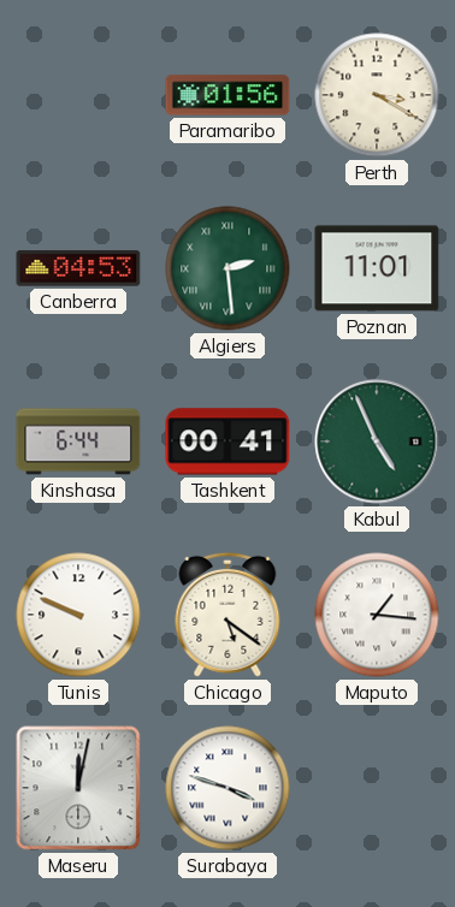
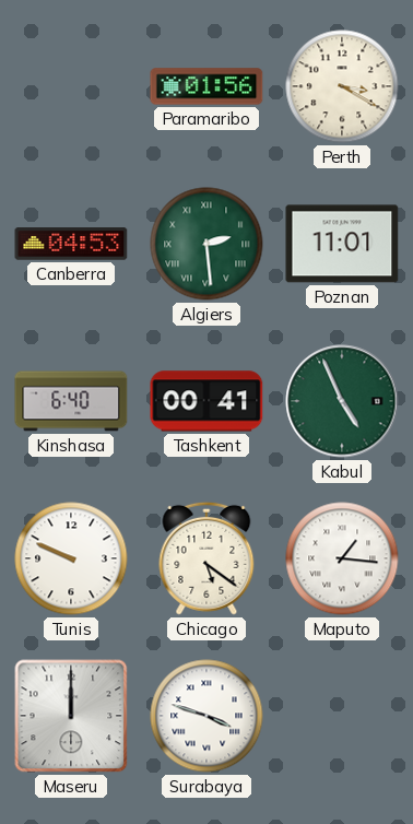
Kinshasa: 6:44 -> 6:40
Maseru: 12:02 -> 12:00
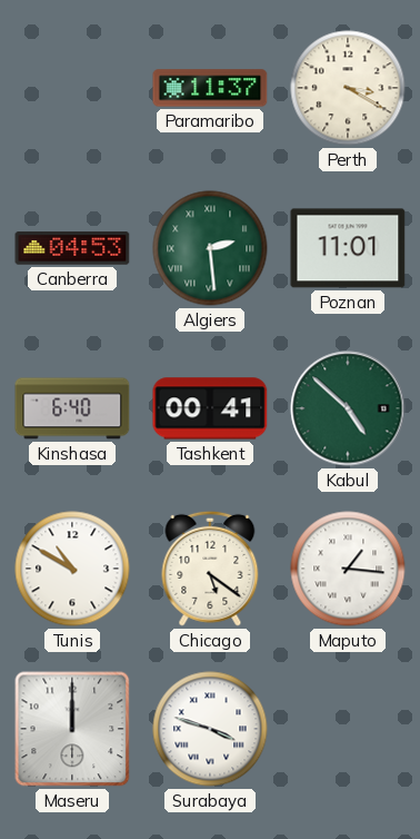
Paramaribo: 01:56 -> 11:37
Kabul: 4:56 -> 4:52
Tunis: 9:49 -> 10:50
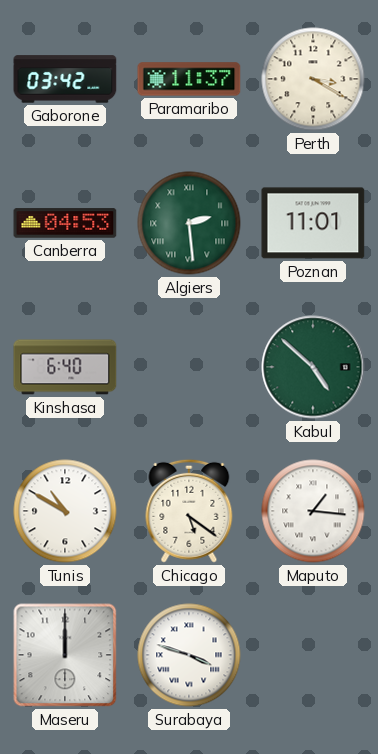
Gaborone: none -> 03:42
Tashkent: 00:41 -> none
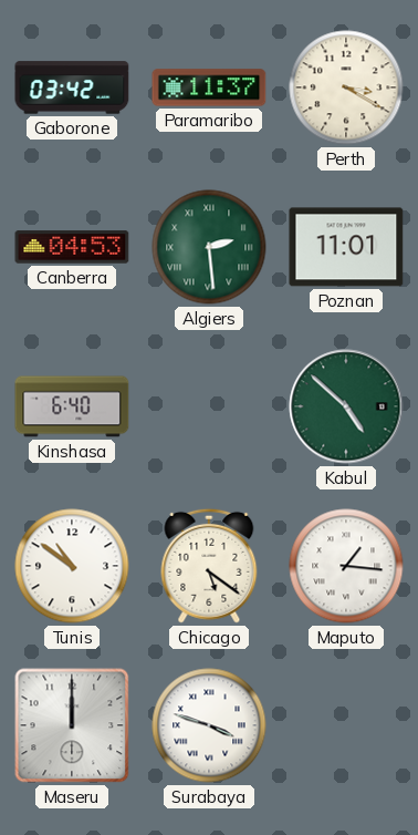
Tunis: 10:50 -> 10:51
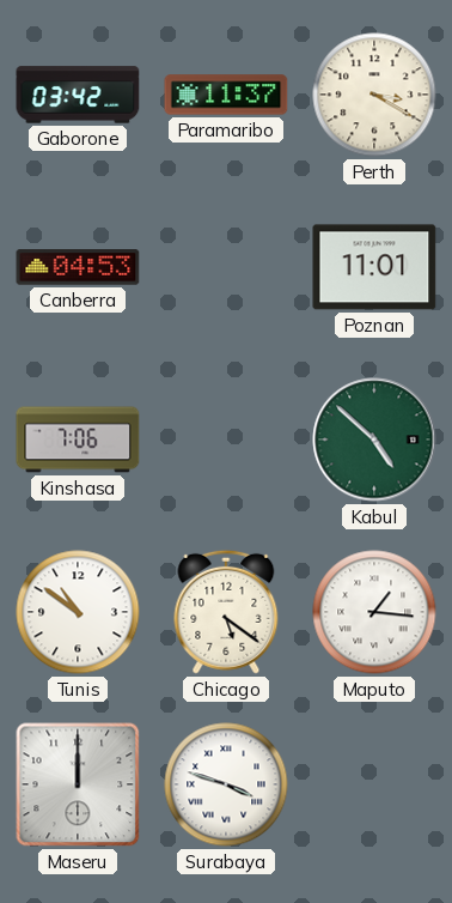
Algiers: 2:29 -> none
Kinshasa: 6:40 -> 7:06
